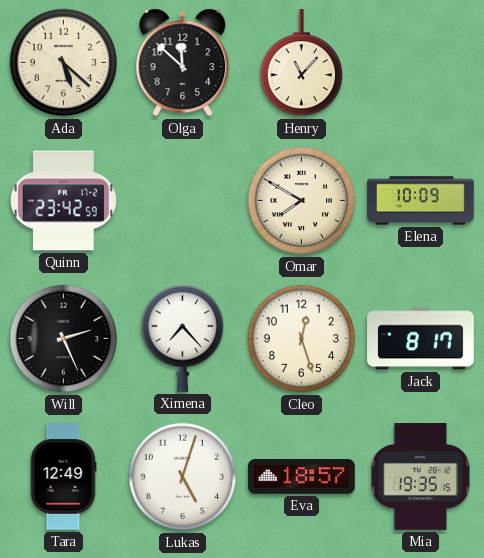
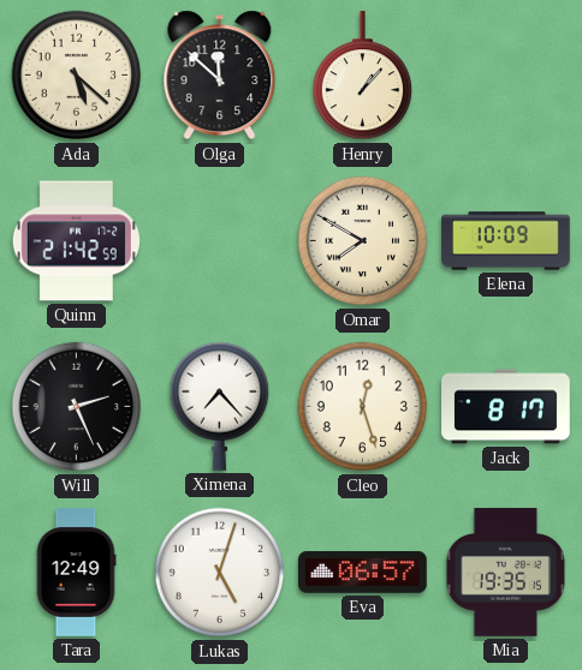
Henry: 11:07 -> 1:07
Quinn: 23:42 -> 21:42
Eva: 18:57 -> 06:57
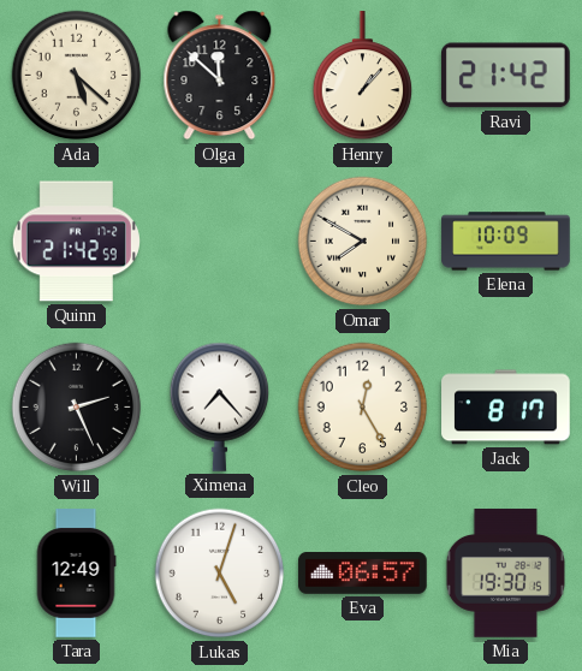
Ravi: none -> 21:42
Cleo: 12:27 -> 12:25
Mia: 19:35 -> 19:30
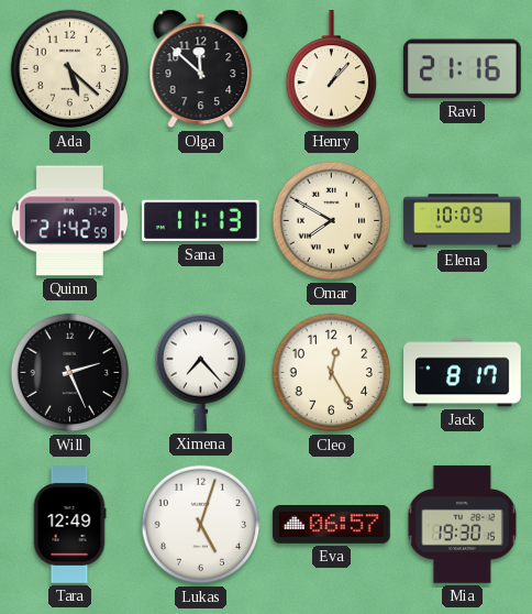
Ravi: 21:42 -> 21:16
Sana: none -> 11:13
